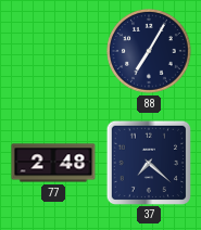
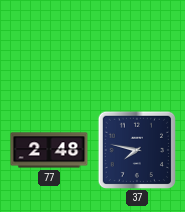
88: 7:05 -> none
37: 7:22 -> 7:47
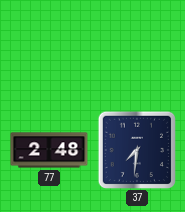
37: 7:47 -> 7:31
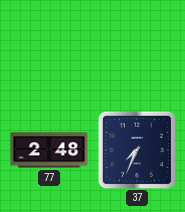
37: 7:31 -> 7:34
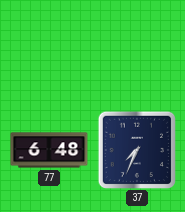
77: 2:48 -> 6:48
